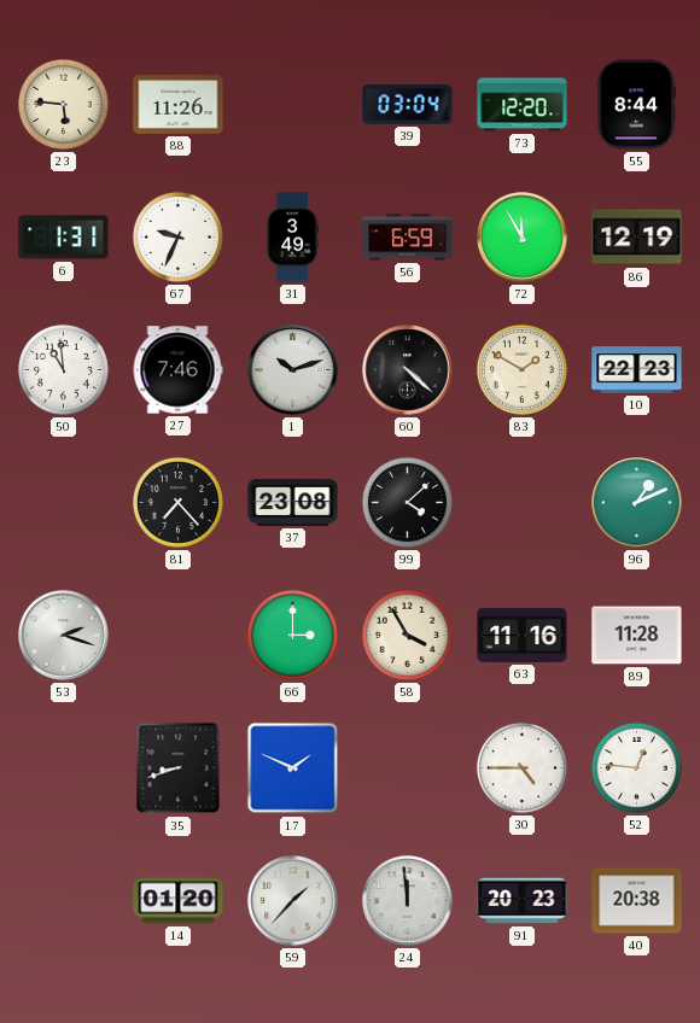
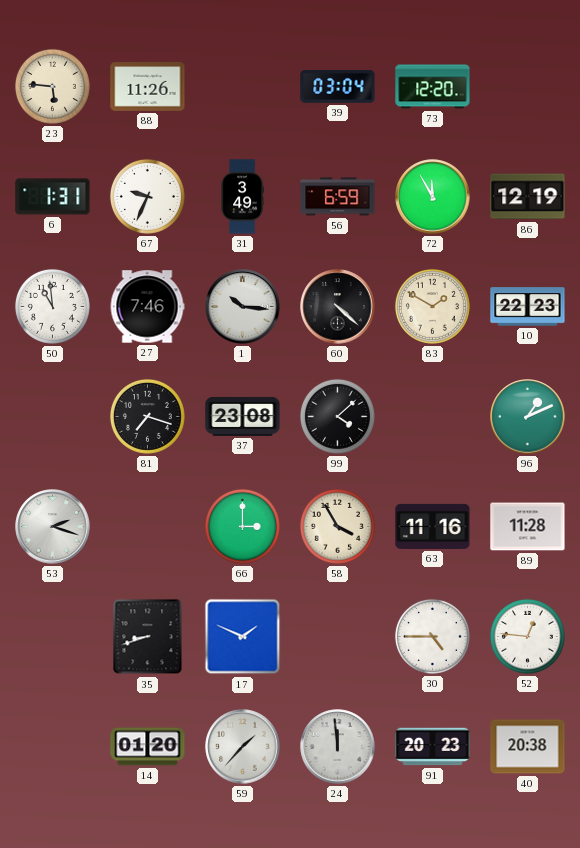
55: 8:44 -> none
1: 10:12 -> 10:16
81: 7:23 -> 7:18
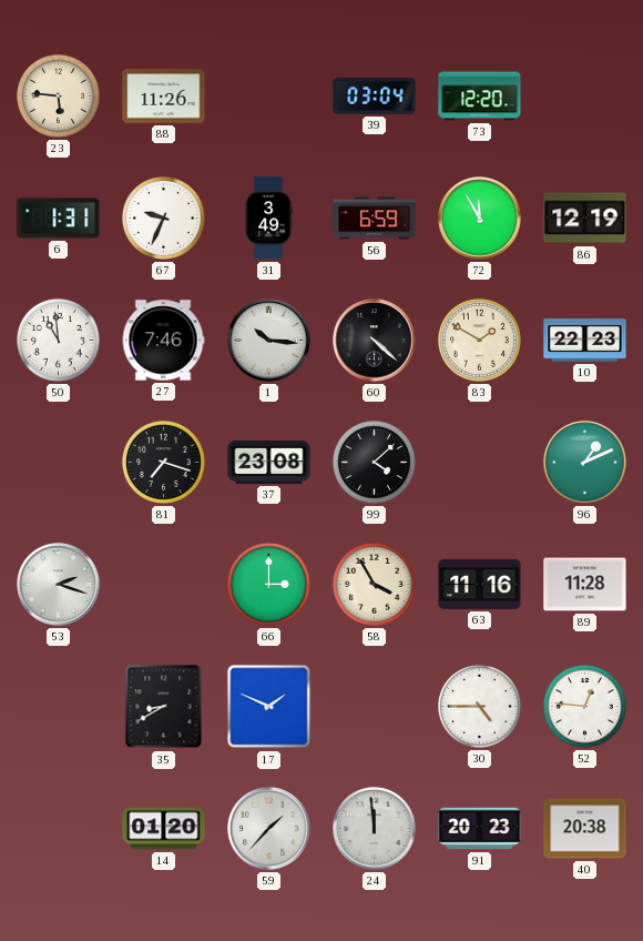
35: 8:42 -> 8:40
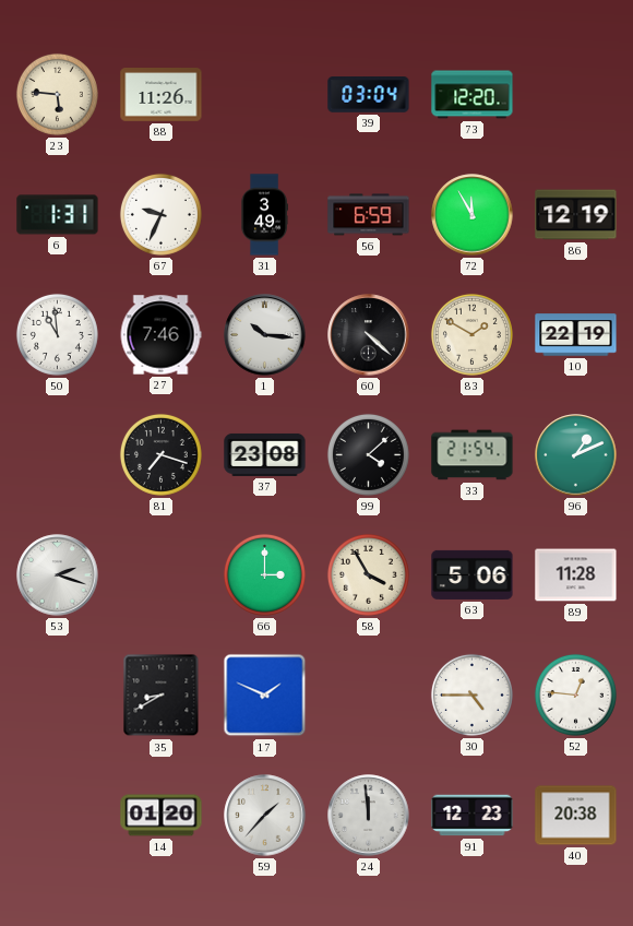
10: 22:23 -> 22:19
33: none -> 21:54
63: 11:16 -> 5:06
91: 20:23 -> 12:23
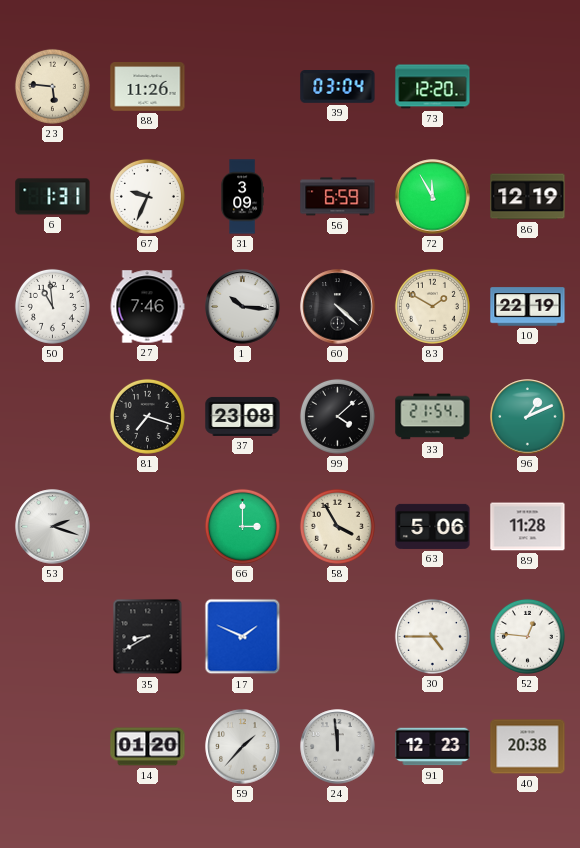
31: 3:49 -> 3:09
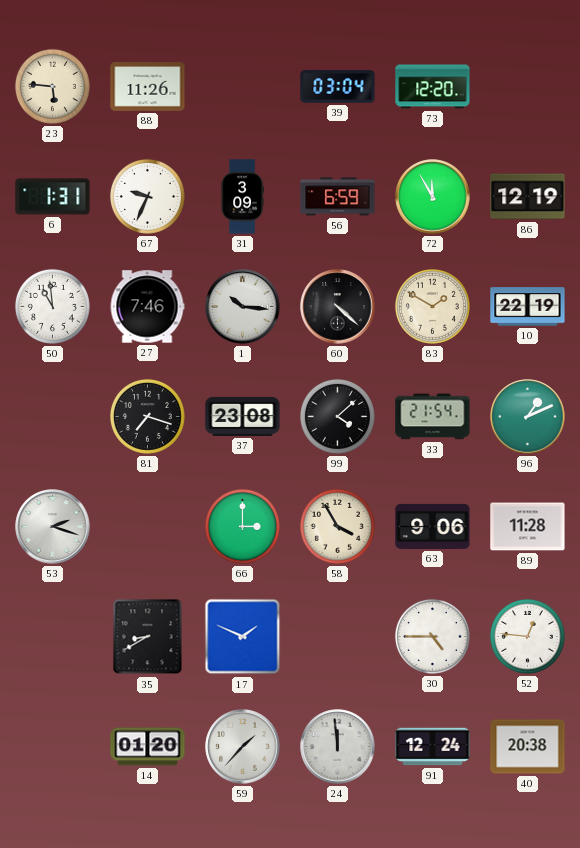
63: 5:06 -> 9:06
91: 12:23 -> 12:24
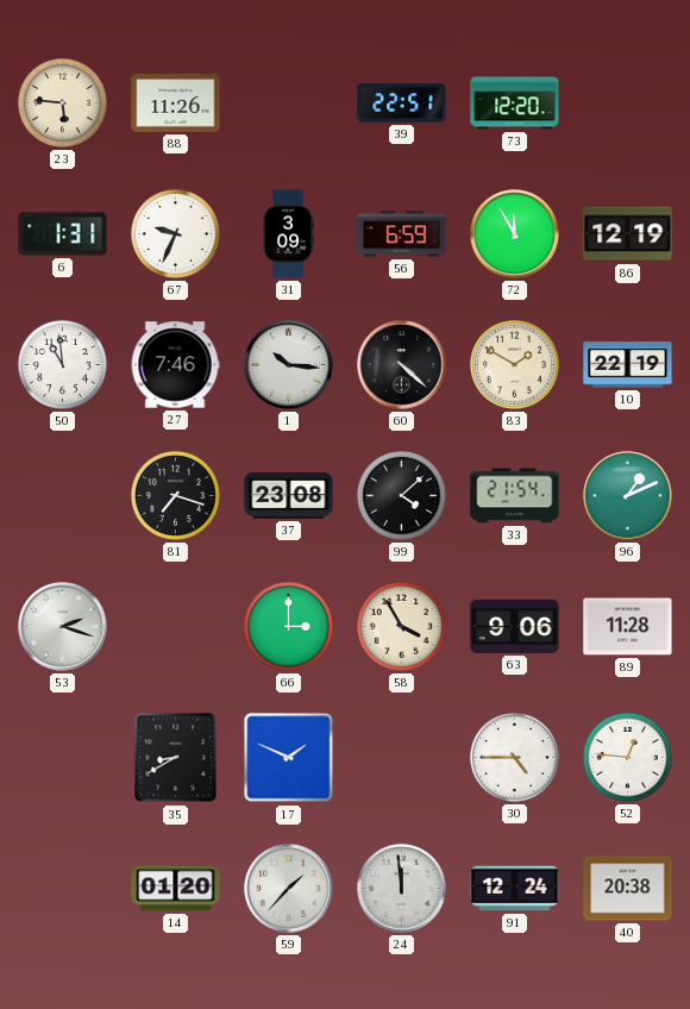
39: 03:04 -> 22:51
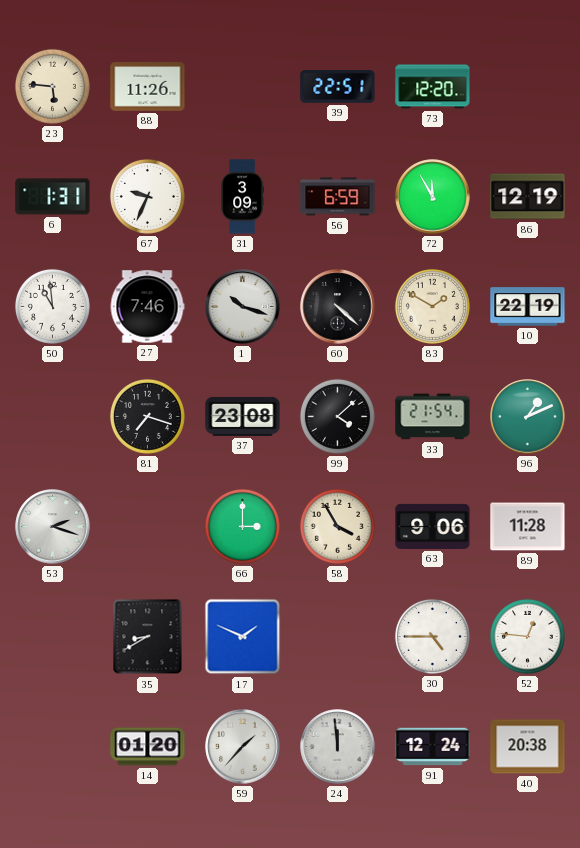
1: 10:16 -> 10:18
